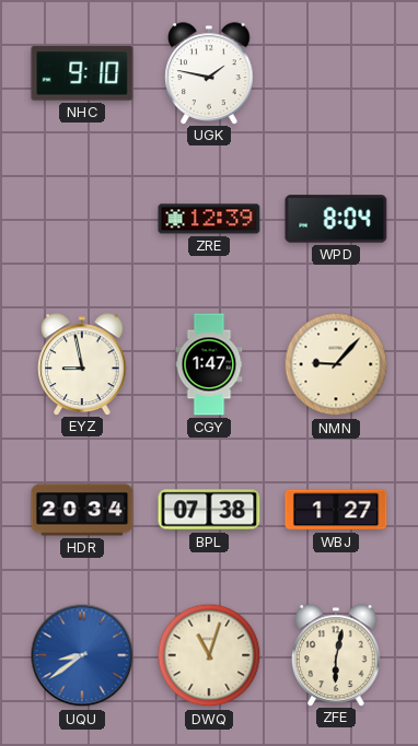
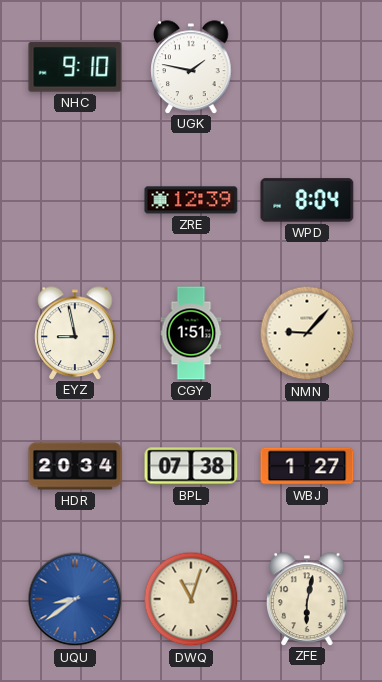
CGY: 1:47 -> 1:51
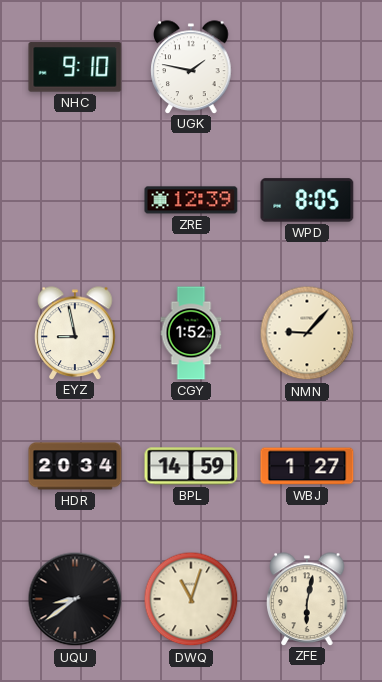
WPD: 8:04 -> 8:05
CGY: 1:51 -> 1:52
BPL: 07:38 -> 14:59
UQU dial: blue -> black
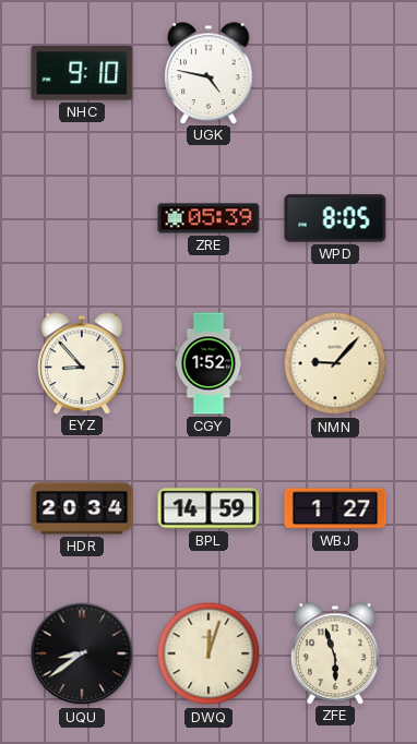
UGK: 1:47 -> 4:47
ZRE: 12:39 -> 05:39
EYZ: 8:58 -> 8:53
DWQ: 11:03 -> 12:03
ZFE: 6:02 -> 5:57
